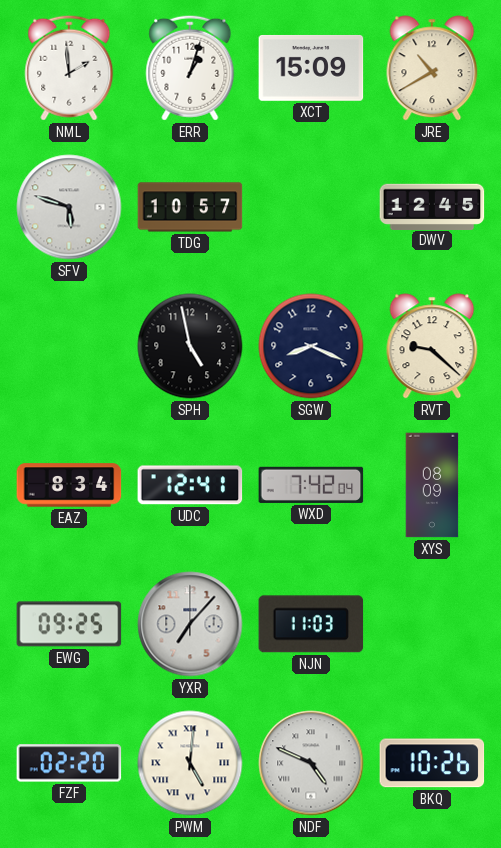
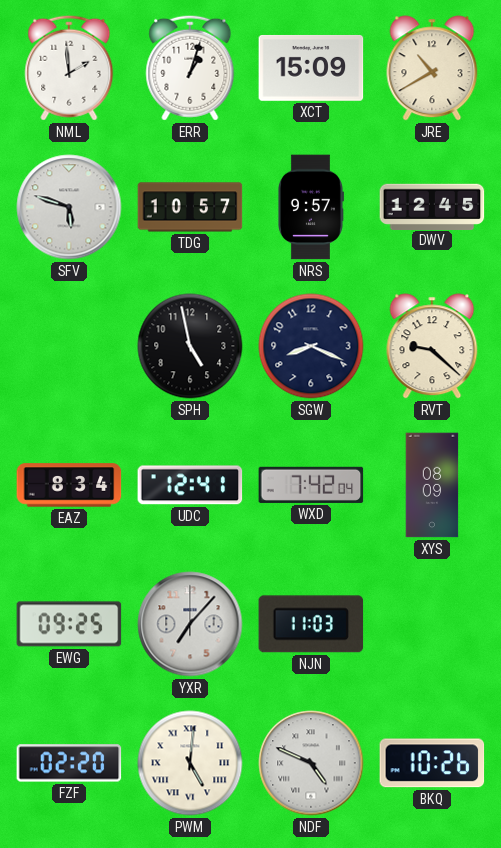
NRS: none -> 9:57
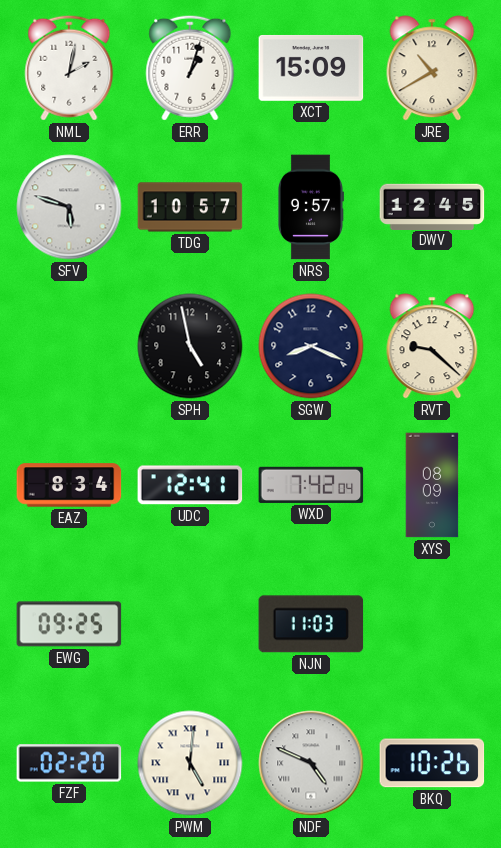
NML: 1:59 -> 2:02
YXR: 7:07 -> none
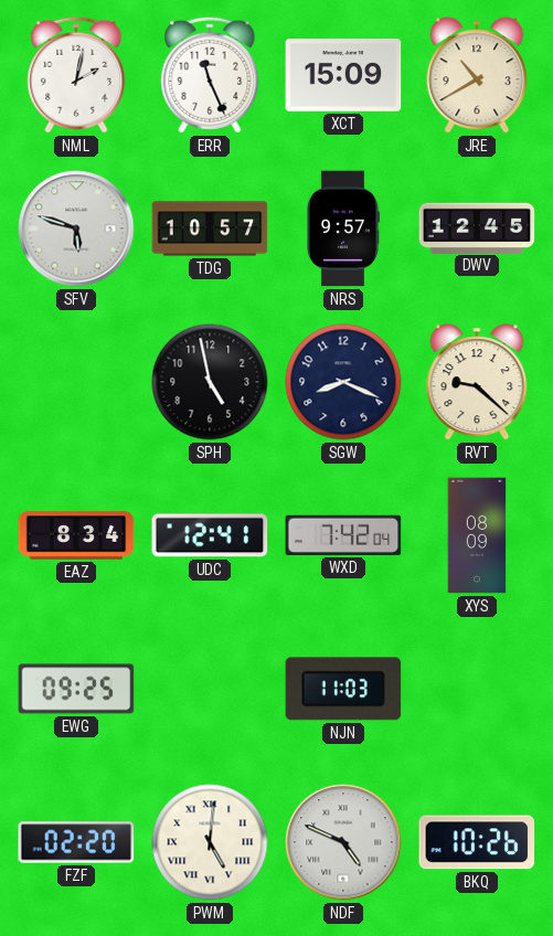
ERR: 1:03 -> 11:26
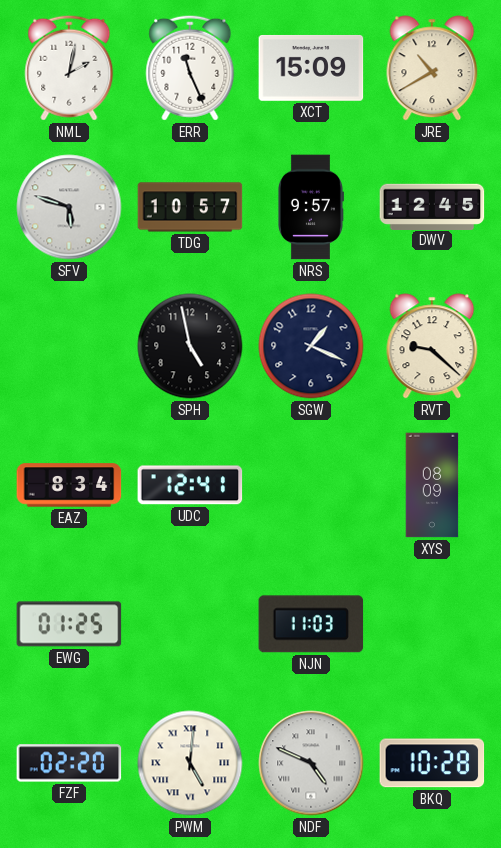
SGW: 8:19 -> 1:19
WXD: 7:42 -> none
EWG: 09:25 -> 01:25
BKQ: 10:26 -> 10:28
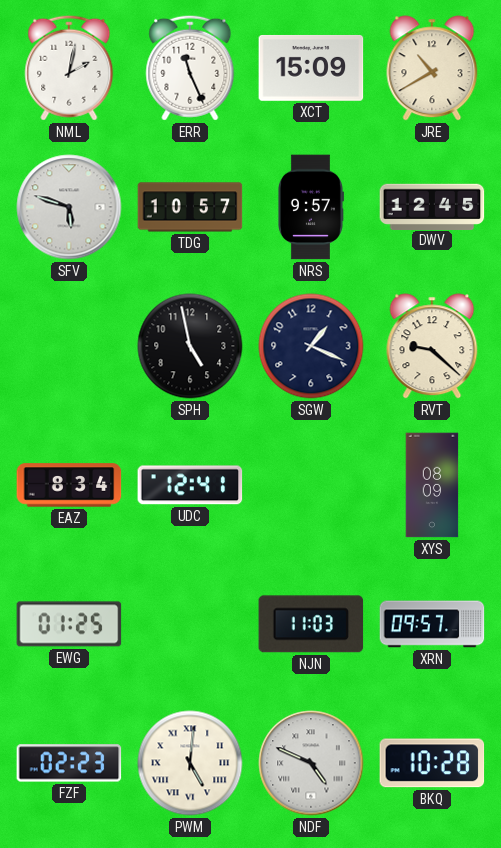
XRN: none -> 09:57
FZF: 02:20 -> 02:23
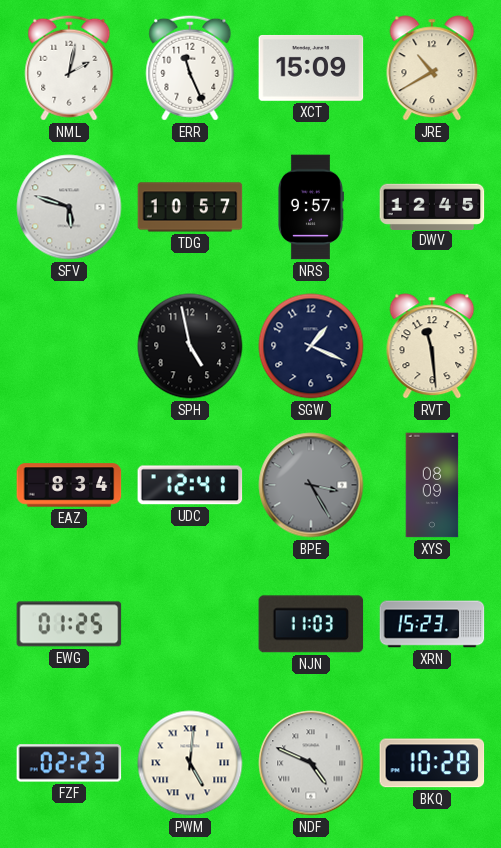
RVT: 9:22 -> 11:29
BPE: none -> 3:25
XRN: 09:57 -> 15:23
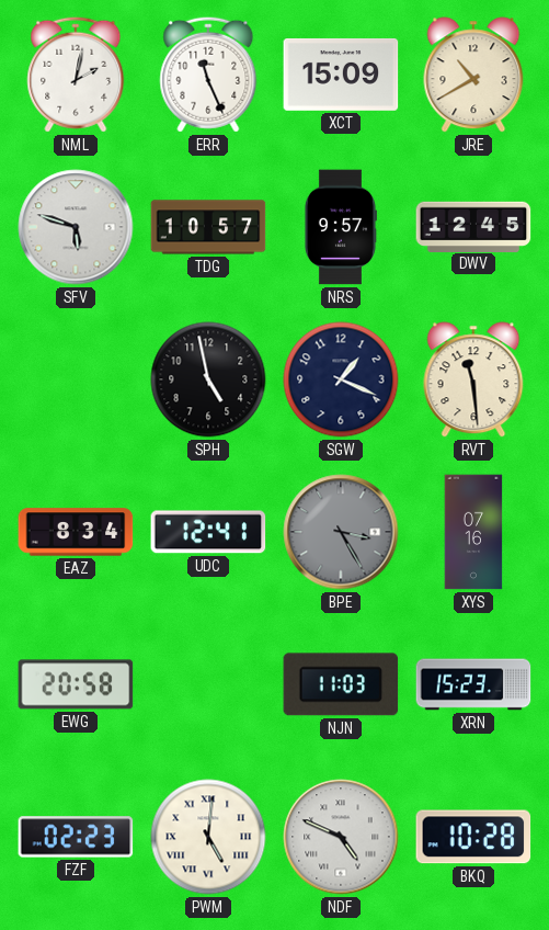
XYS: 08:09 -> 07:16
EWG: 01:25 -> 20:58
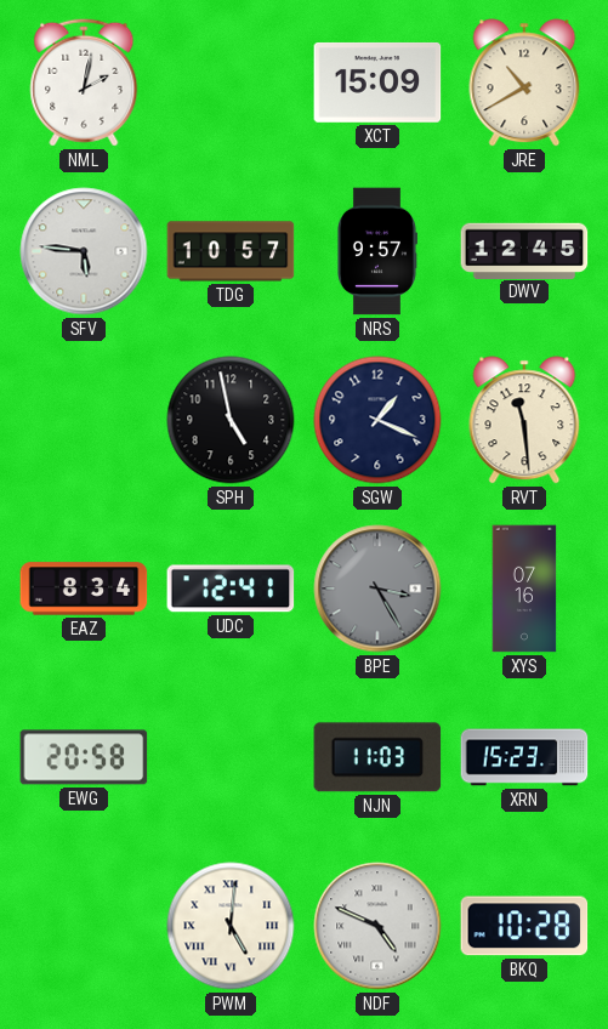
ERR: 11:26 -> none
SFV: 5:48 -> 5:46
FZF: 02:23 -> none
